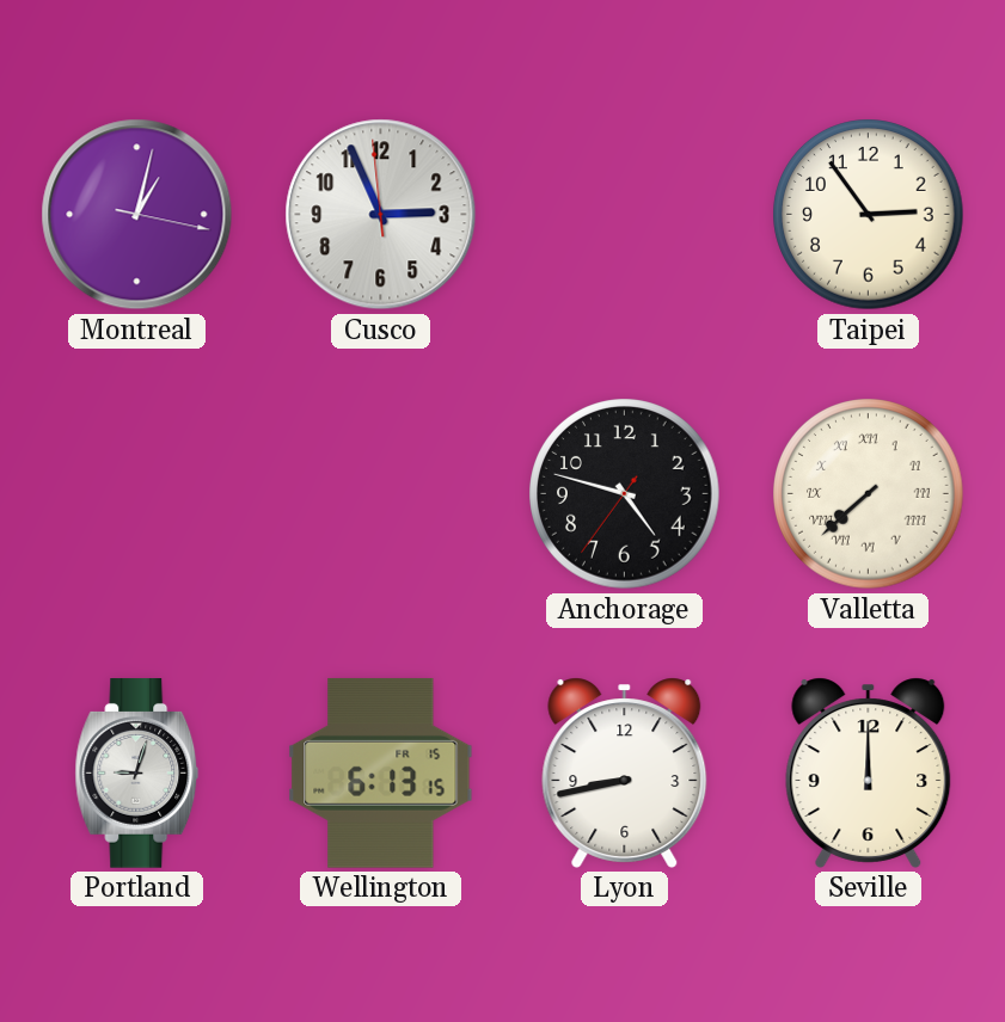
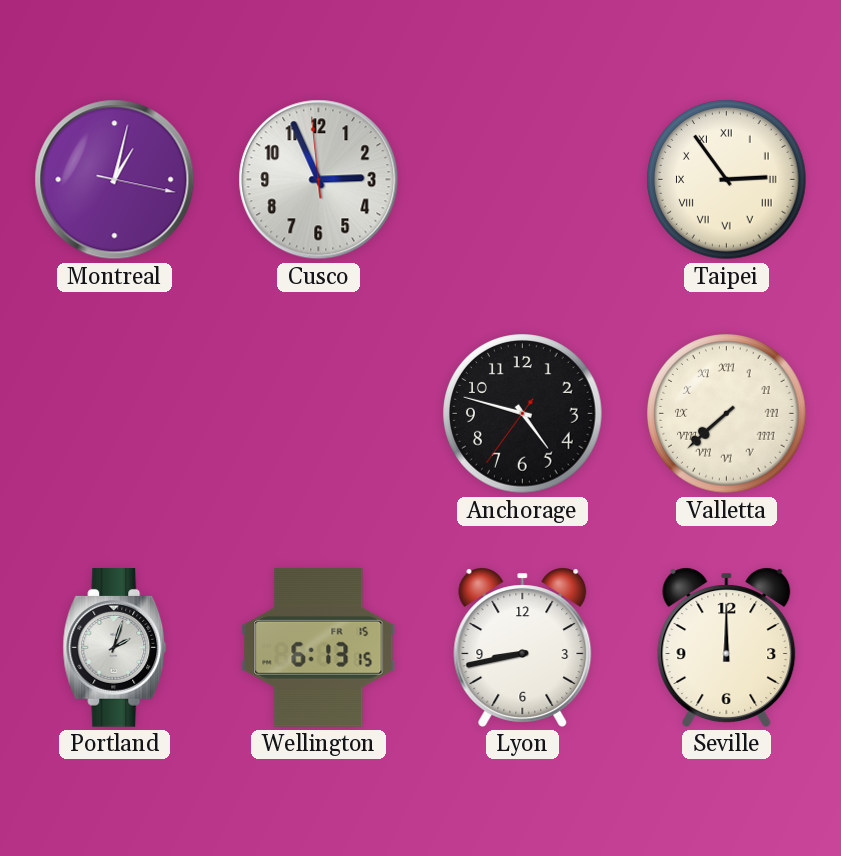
Taipei numerals: Arabic -> Roman
Portland: 9:03 -> 2:03
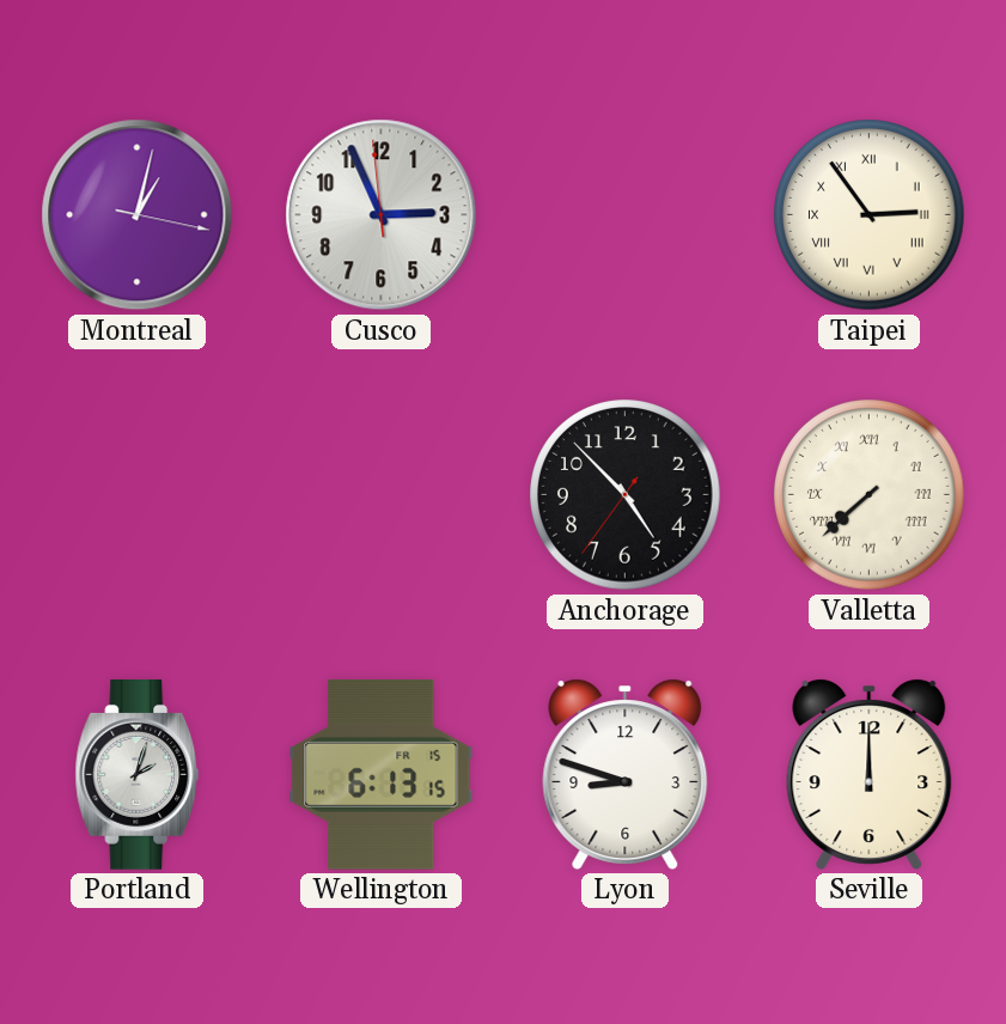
Anchorage: 4:47 -> 4:52
Lyon: 8:43 -> 8:48
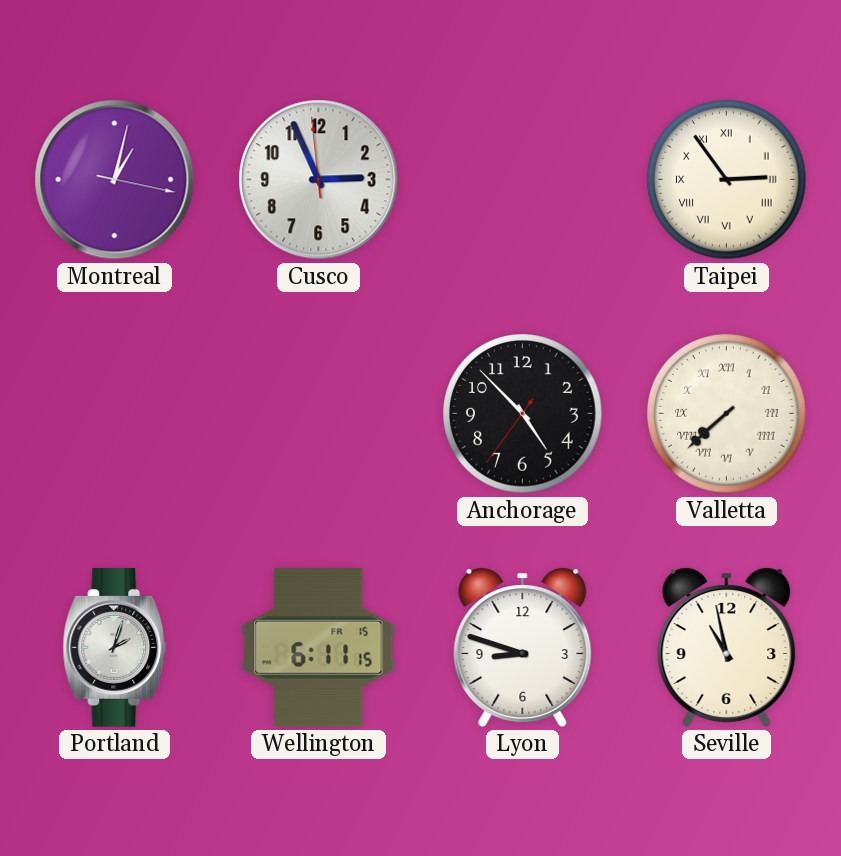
Wellington: 6:13 -> 6:11
Seville: 12:00 -> 10:58
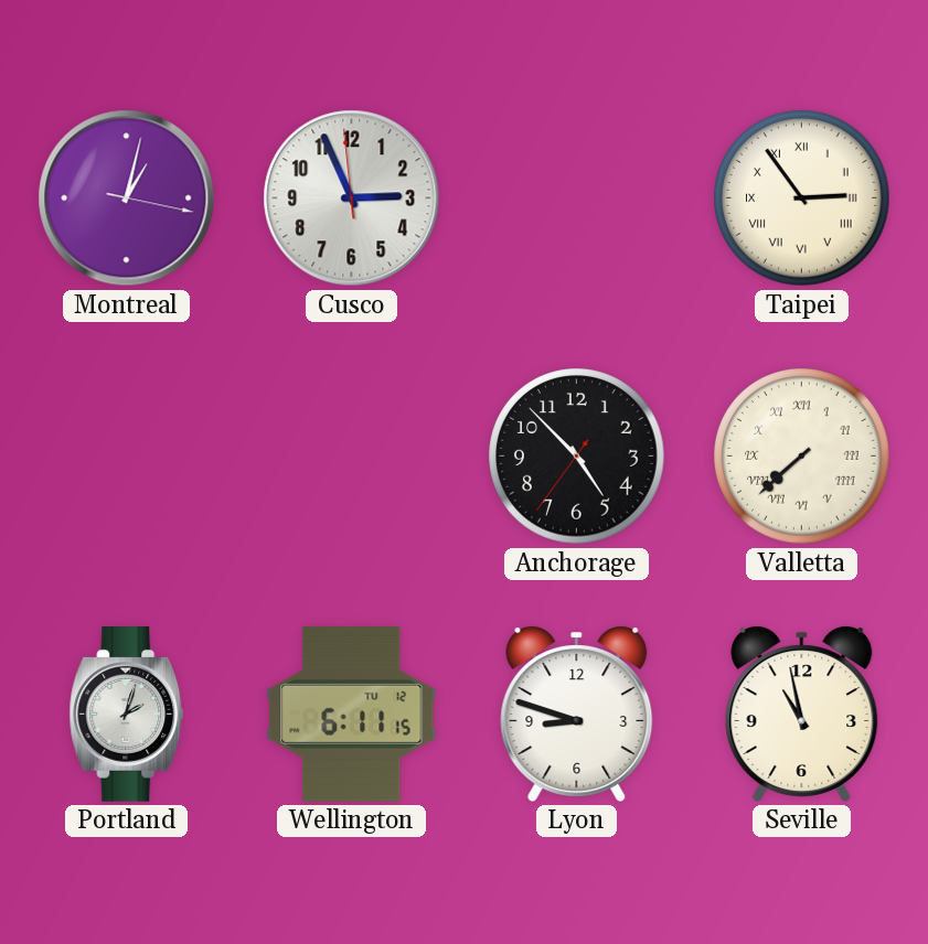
Wellington date: FR 15 -> TU 12
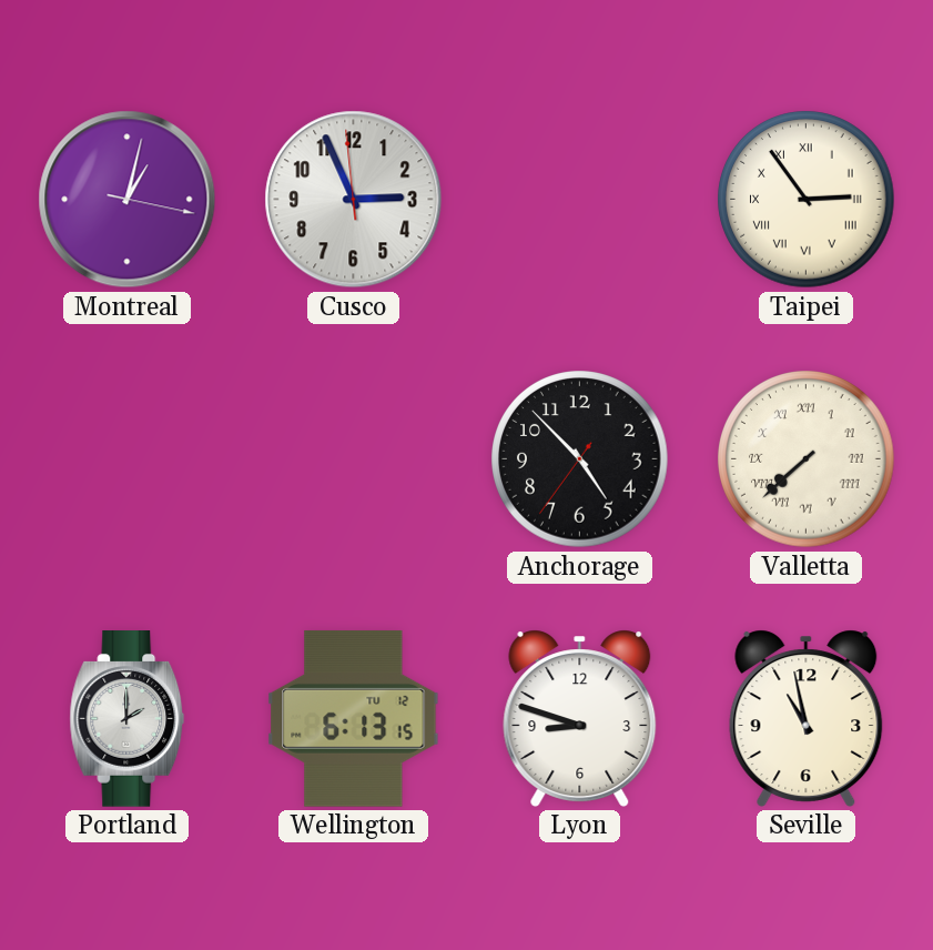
Portland: 2:03 -> 2:00
Wellington: 6:11 -> 6:13
